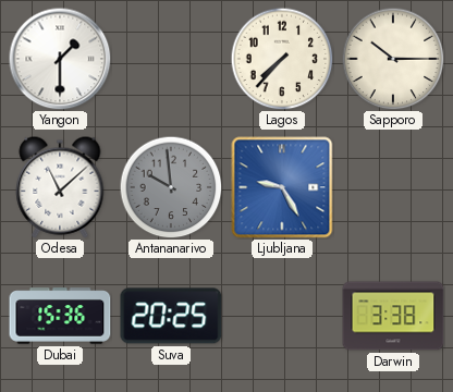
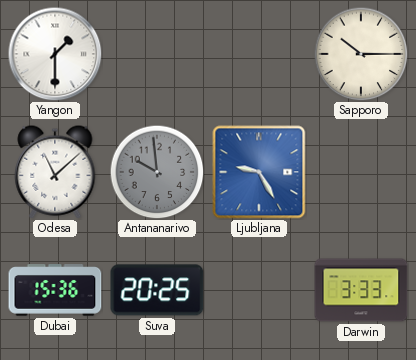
Lagos: 7:37 -> none
Darwin: 3:38 -> 3:33
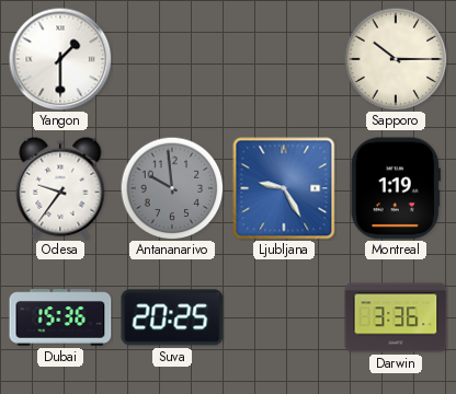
Odesa: 11:08 -> 9:36
Montreal: none -> 1:19
Darwin: 3:33 -> 3:36
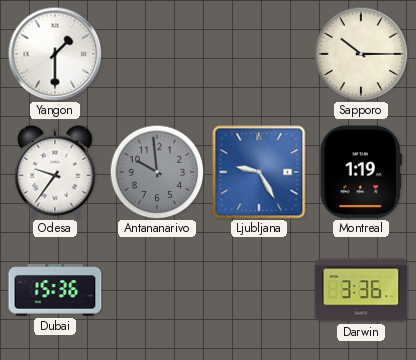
Suva: 20:25 -> none
